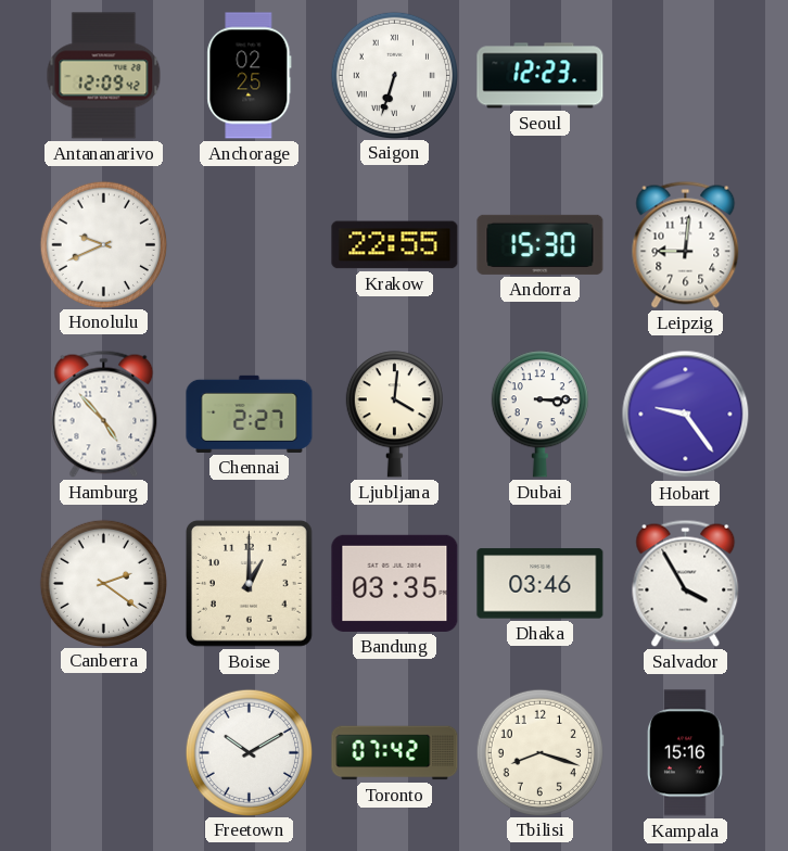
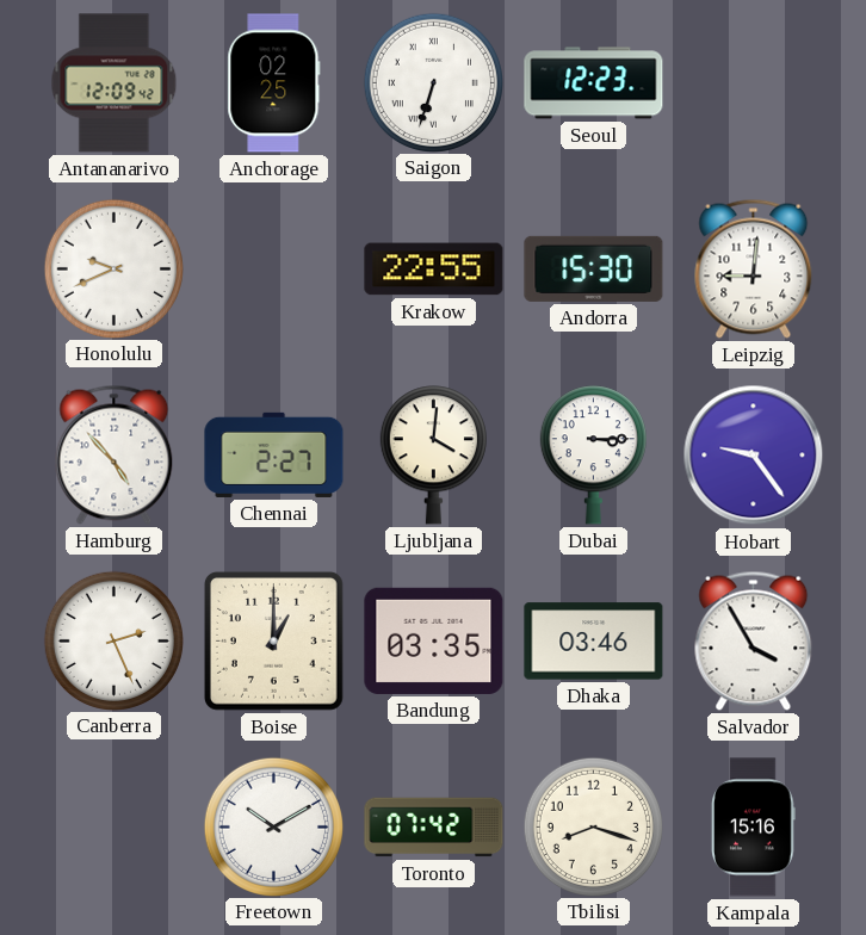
Canberra: 2:21 -> 2:26
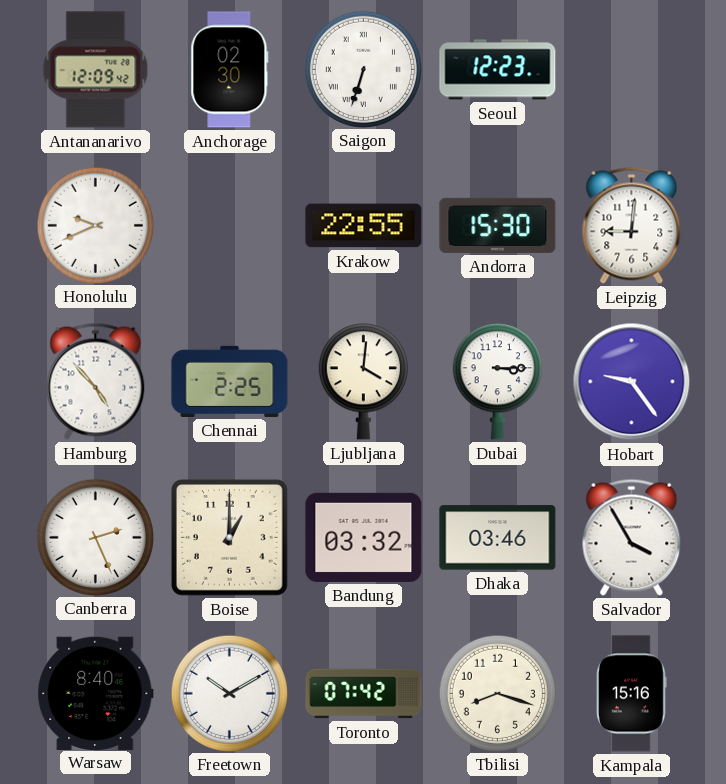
Anchorage: 02:25 -> 02:30
Chennai: 2:27 -> 2:25
Bandung: 03:35 -> 03:32
Warsaw: none -> 8:40
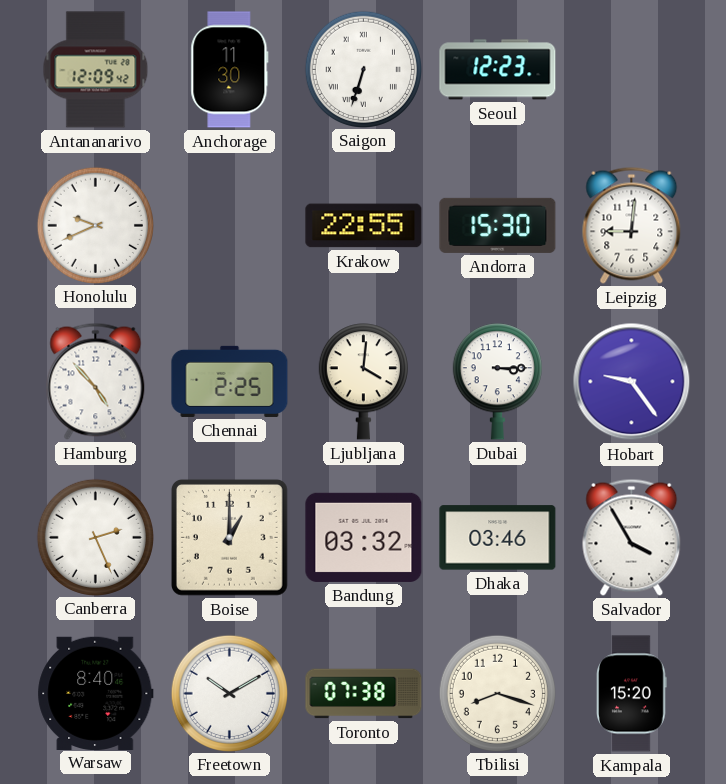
Anchorage: 02:30 -> 11:30
Toronto: 07:42 -> 07:38
Kampala: 15:16 -> 15:20
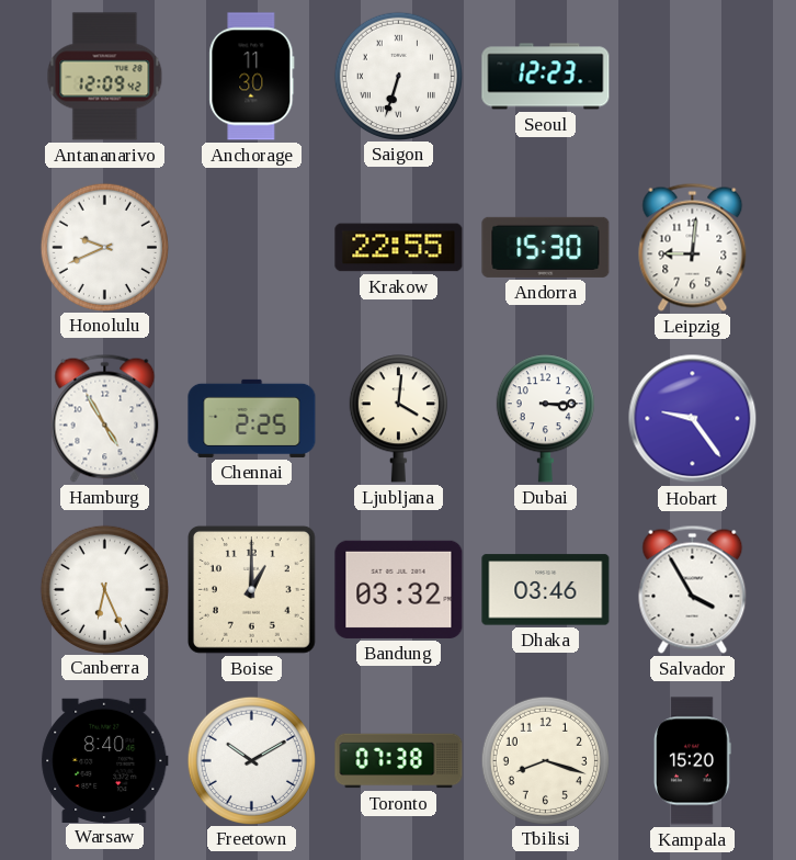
Hamburg: 4:53 -> 4:55
Canberra: 2:26 -> 6:26
